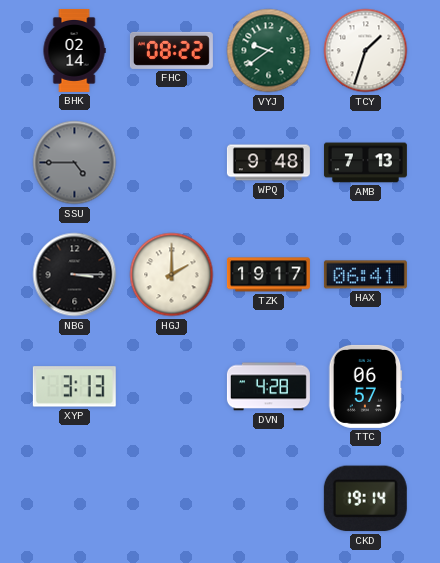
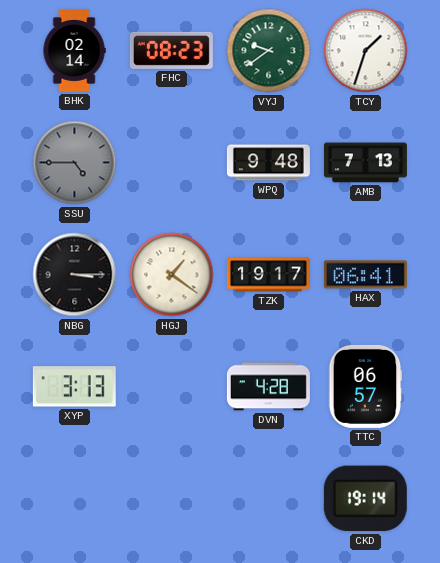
FHC: 08:22 -> 08:23
HGJ: 2:00 -> 1:21
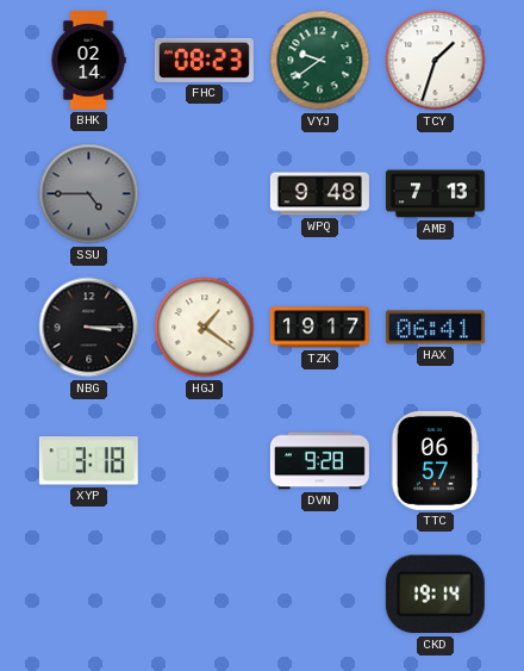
XYP: 3:13 -> 3:18
DVN: 4:28 -> 9:28
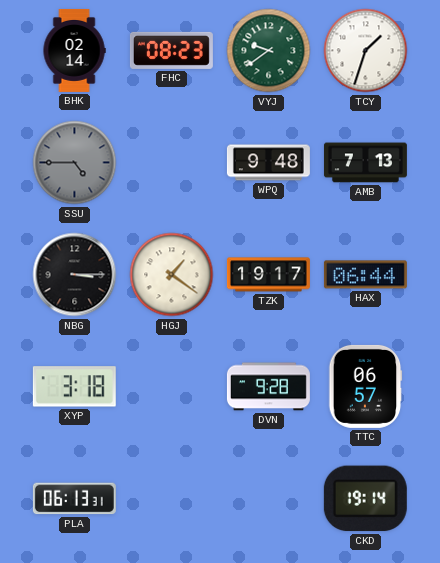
HAX: 06:41 -> 06:44
PLA: none -> 06:13
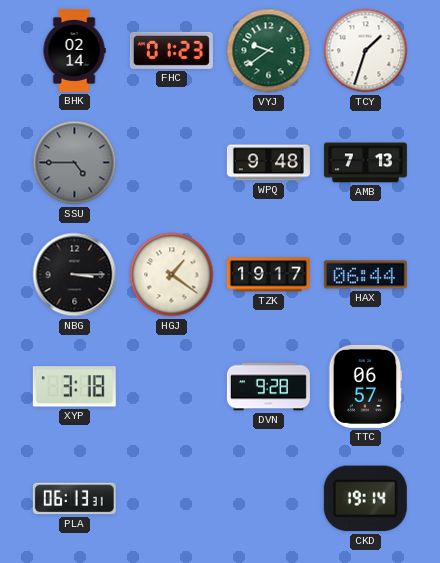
FHC: 08:23 -> 01:23
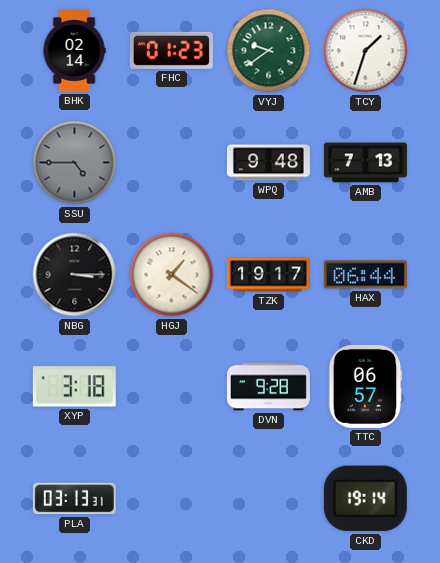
PLA: 06:13 -> 03:13
